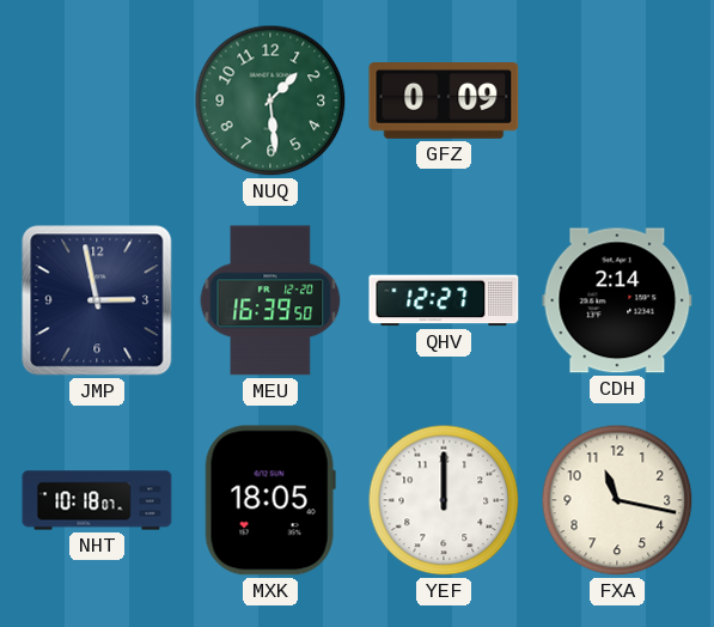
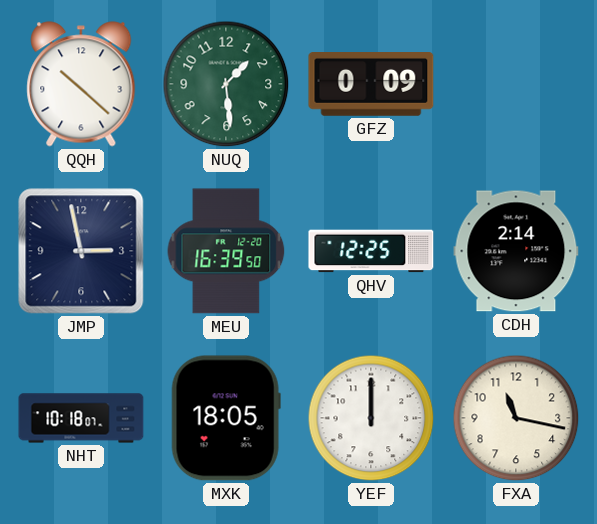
QQH: none -> 10:22
QHV: 12:27 -> 12:25
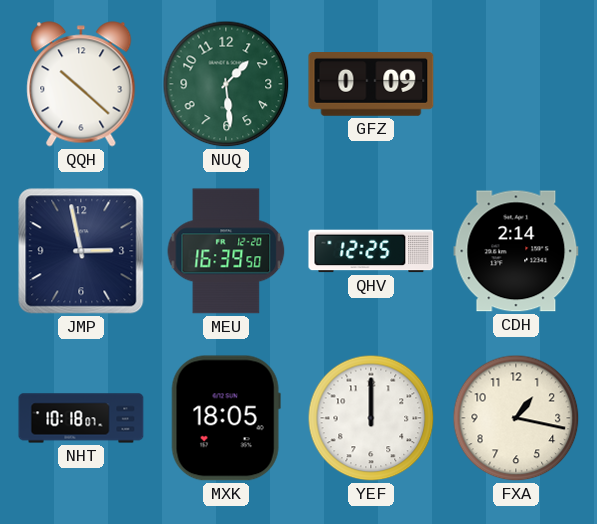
FXA: 11:17 -> 1:17
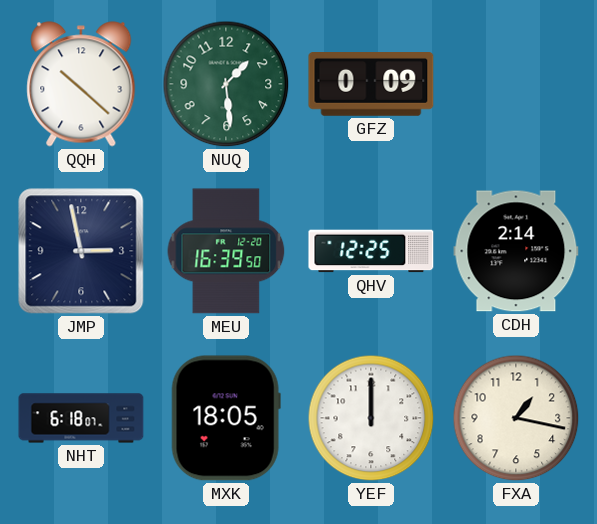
NHT: 10:18 -> 6:18
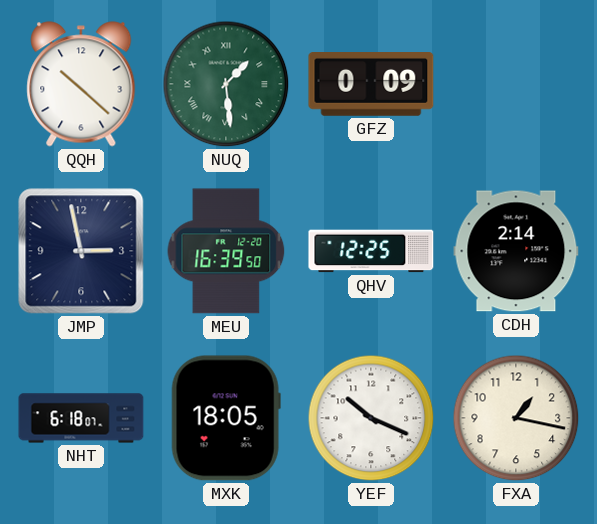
NUQ numerals: Arabic -> Roman
YEF: 12:00 -> 10:19
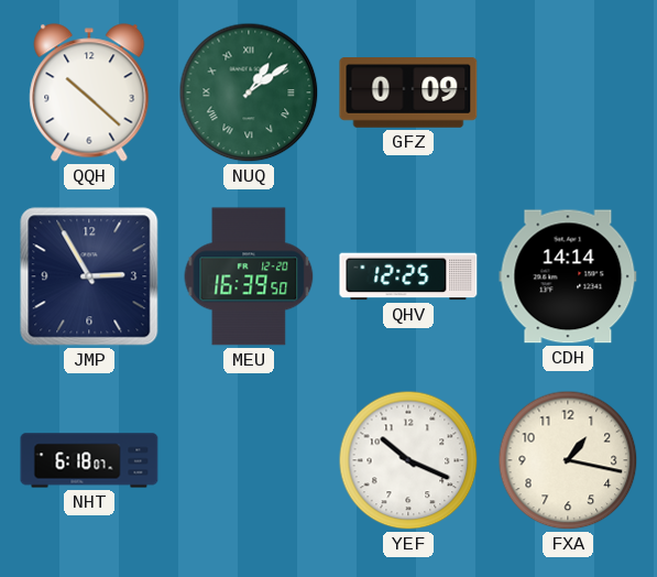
NUQ: 1:29 -> 1:09
JMP: 2:58 -> 2:55
CDH: 2:14 -> 14:14
MXK: 18:05 -> none
